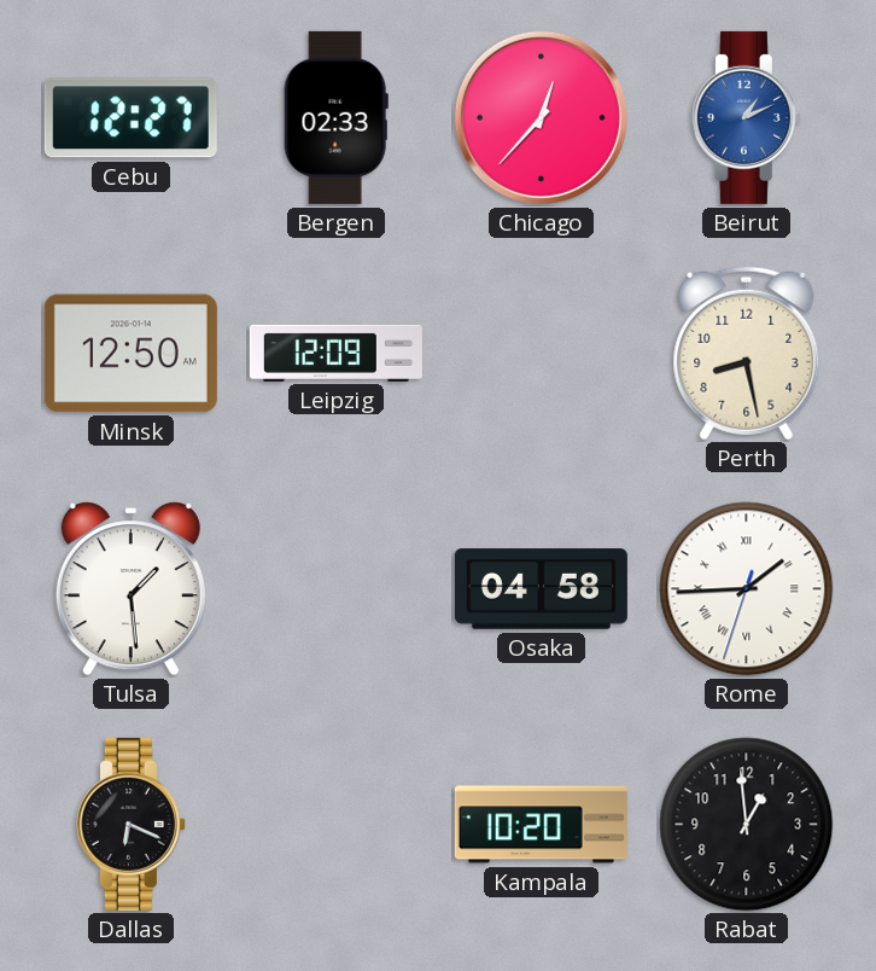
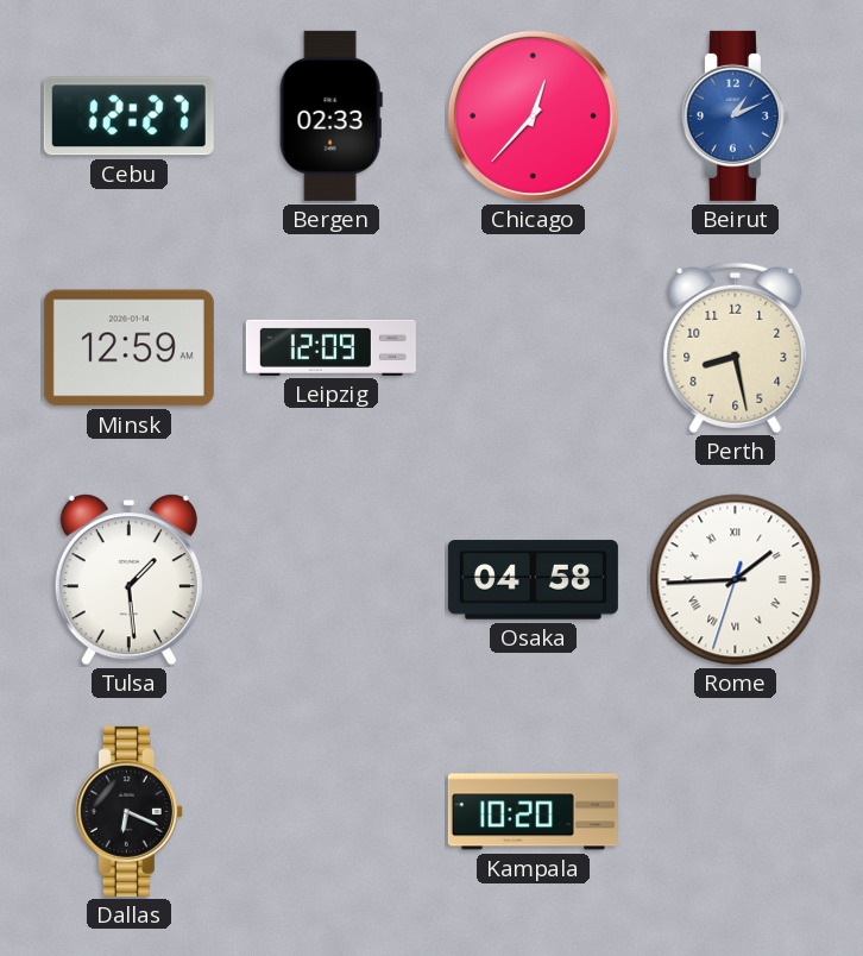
Minsk: 12:50 -> 12:59
Rabat: 12:59 -> none
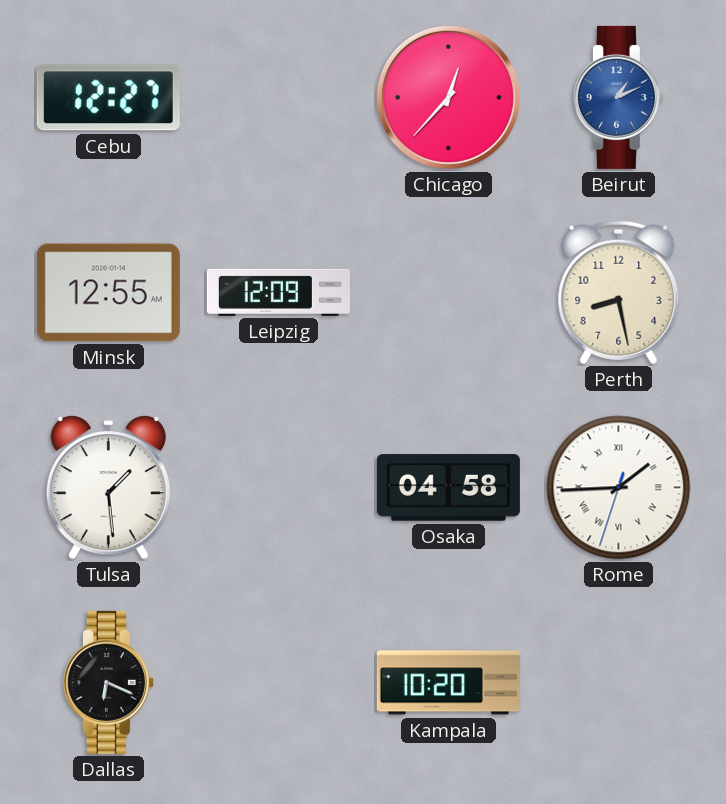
Bergen: 02:33 -> none
Minsk: 12:59 -> 12:55
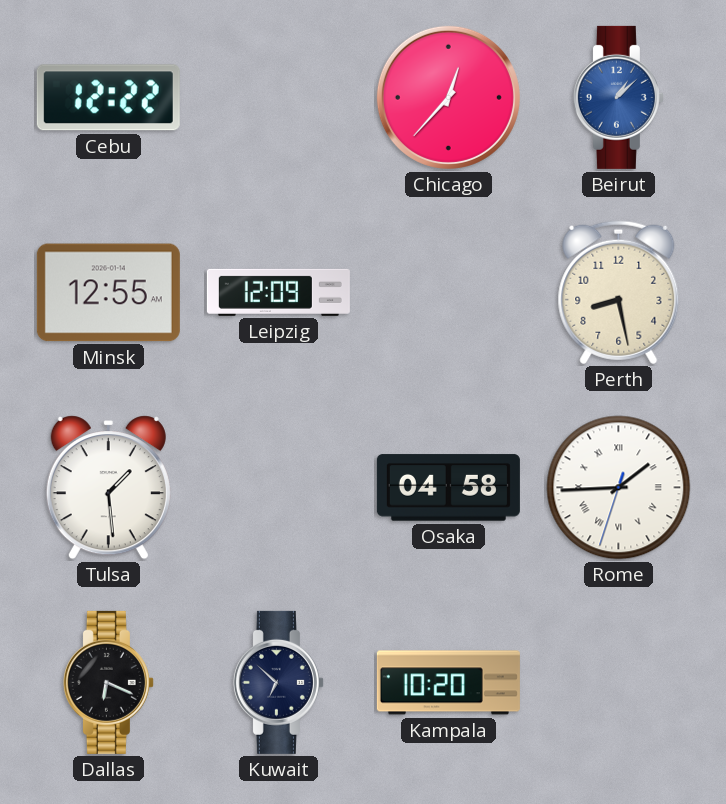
Cebu: 12:27 -> 12:22
Beirut: 1:11 -> 1:08
Kuwait: none -> 6:52
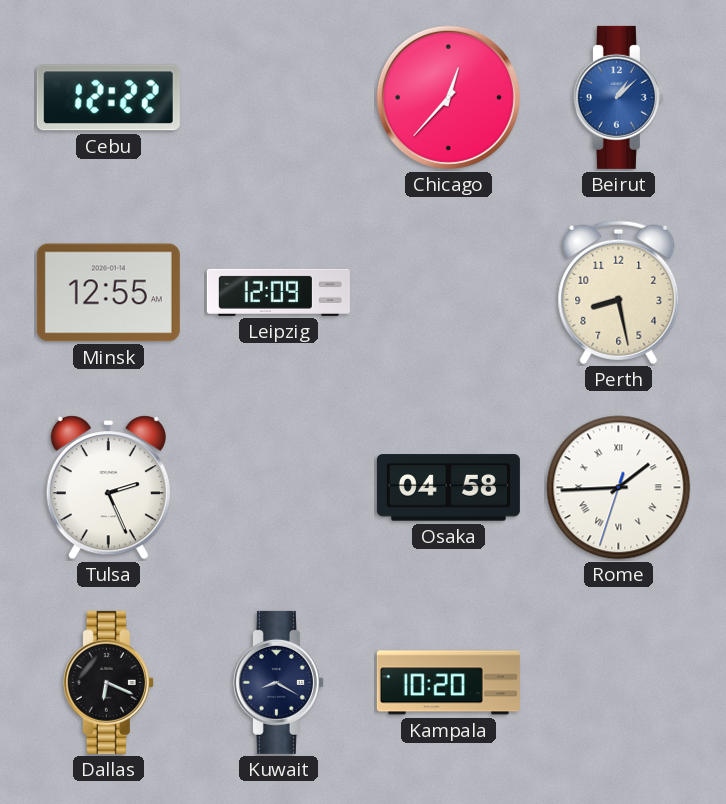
Tulsa: 1:29 -> 2:26
Kuwait: 6:52 -> 8:20
